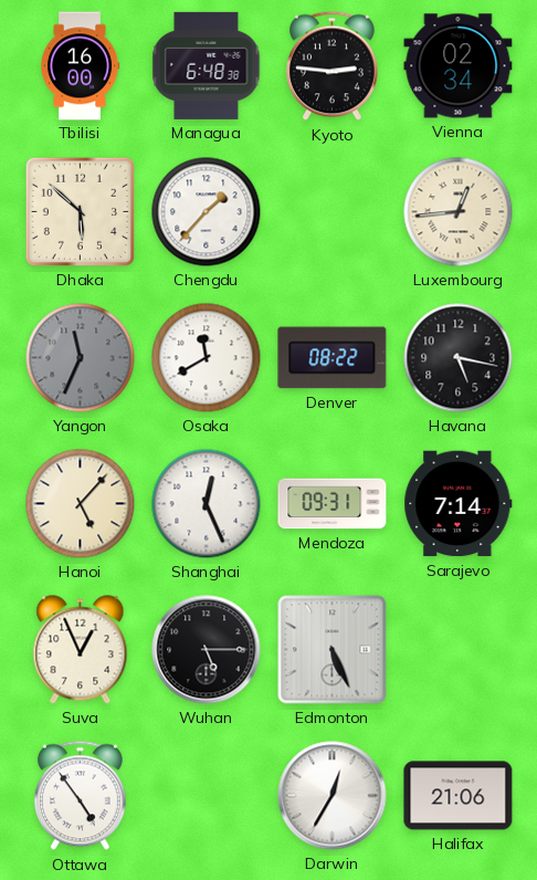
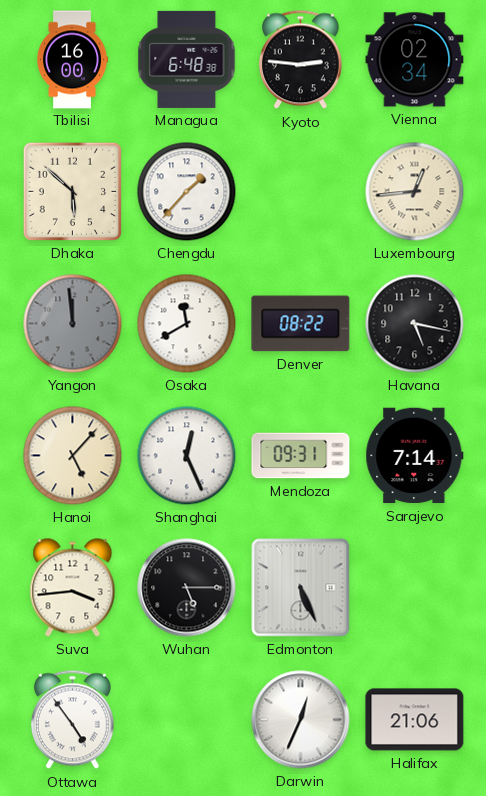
Yangon: 11:34 -> 11:59
Suva: 12:56 -> 3:44
Darwin: 12:35 -> 12:34
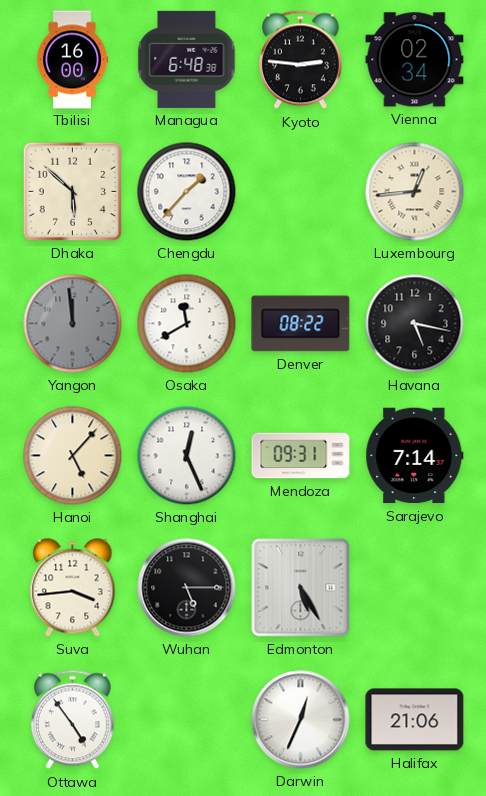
Edmonton: 5:26 -> 5:25
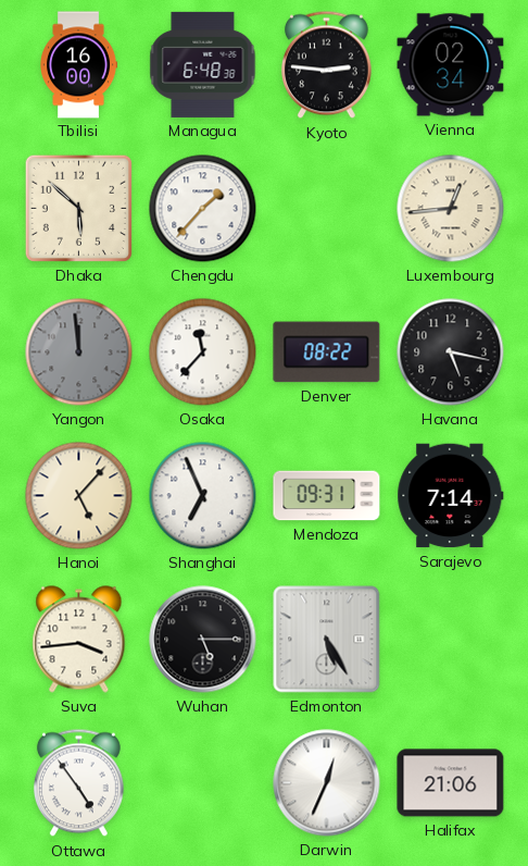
Osaka: 11:40 -> 11:37
Shanghai: 12:26 -> 6:56
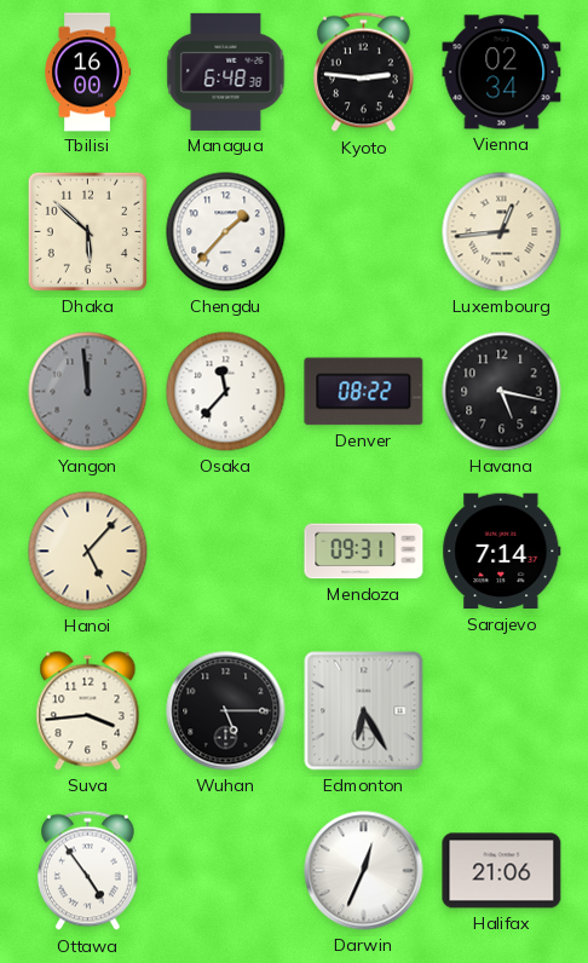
Shanghai: 6:56 -> none
Edmonton: 5:25 -> 6:25
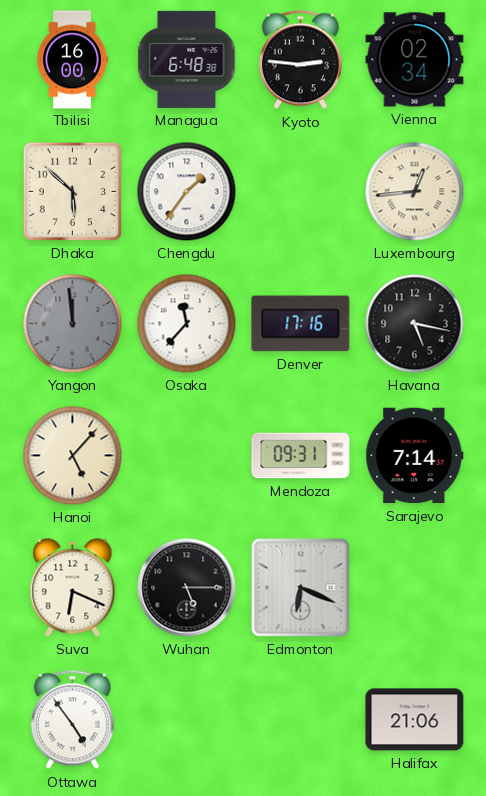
Chengdu: 1:37 -> 1:36
Denver: 08:22 -> 17:16
Suva: 3:44 -> 6:19
Edmonton: 6:25 -> 6:19
Darwin: 12:34 -> none
